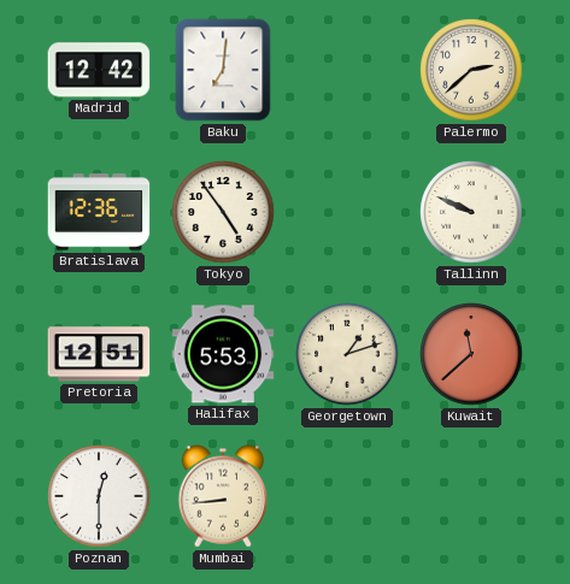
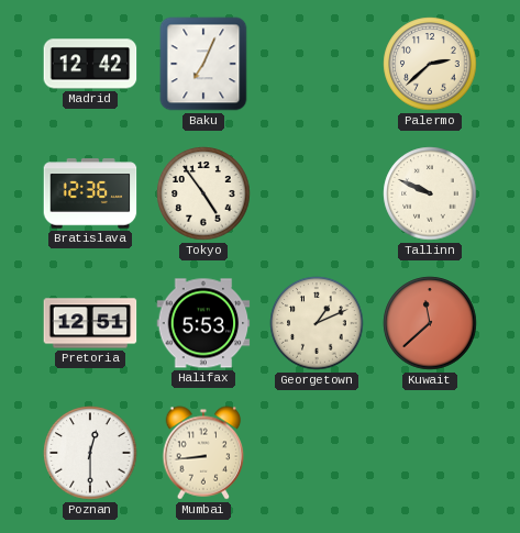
Baku: 7:01 -> 7:04
Georgetown: 1:12 -> 1:11
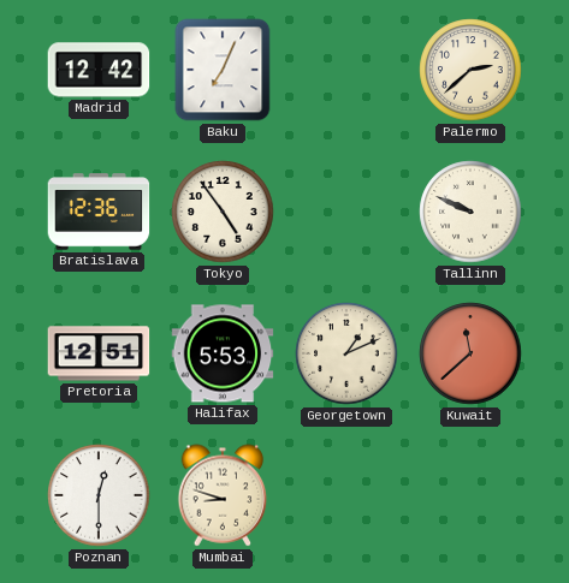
Mumbai: 8:44 -> 8:48
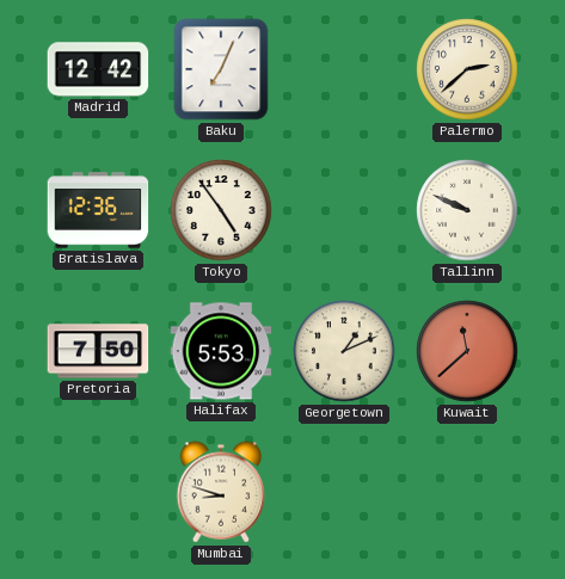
Pretoria: 12:51 -> 7:50
Poznan: 12:30 -> none
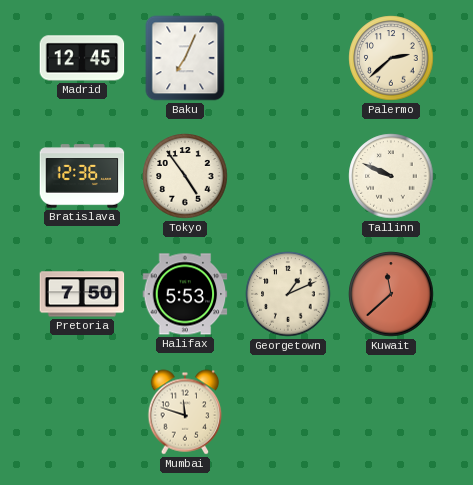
Madrid: 12:42 -> 12:45
Mumbai: 8:48 -> 11:48
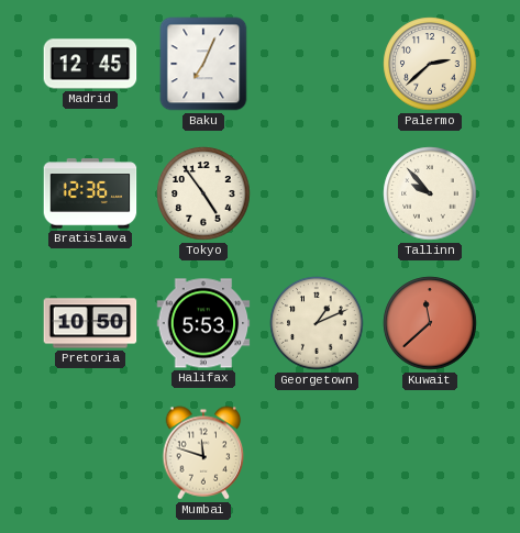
Tallinn: 9:49 -> 9:53
Pretoria: 7:50 -> 10:50
